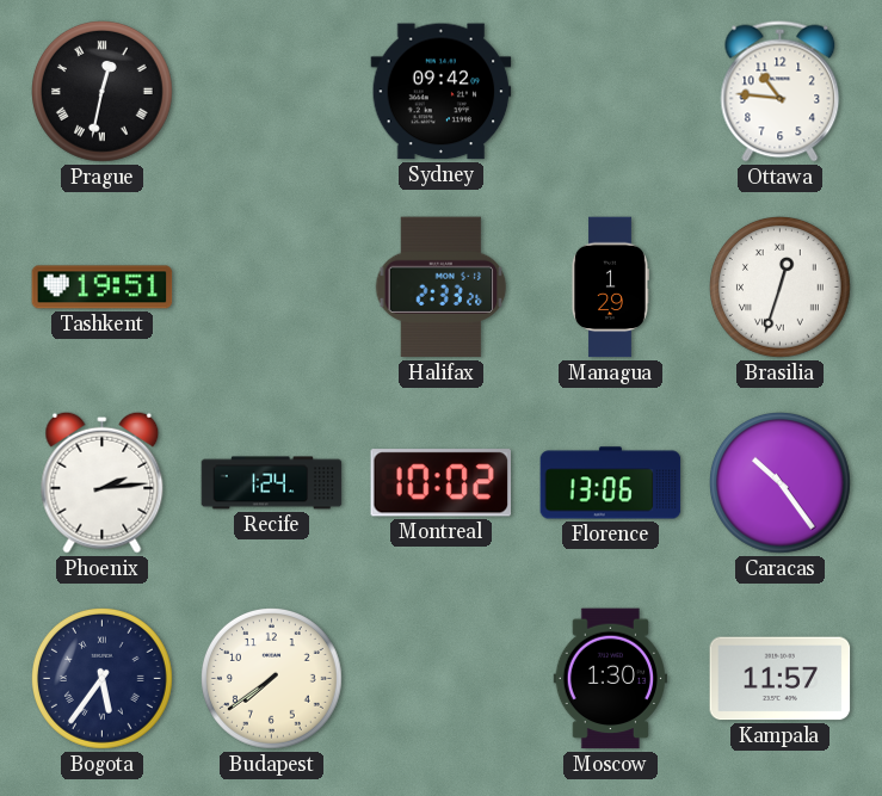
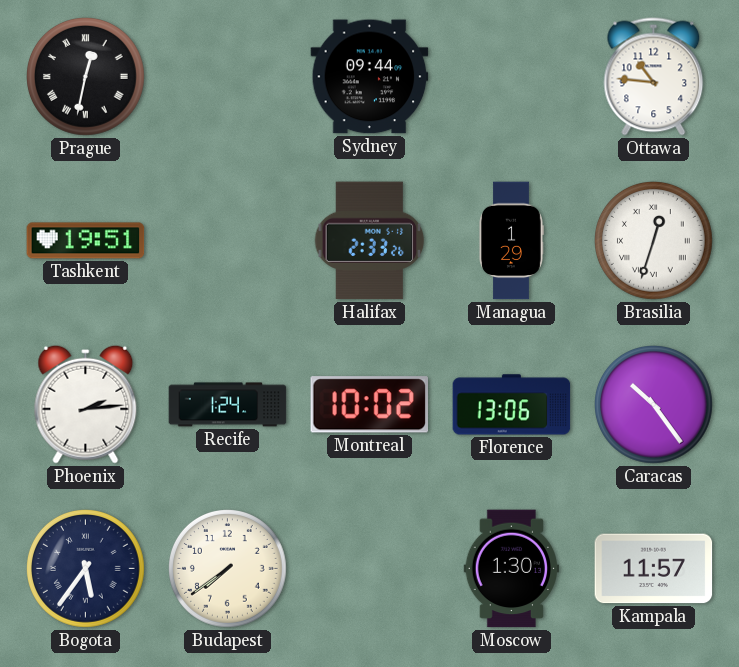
Sydney: 09:42 -> 09:44
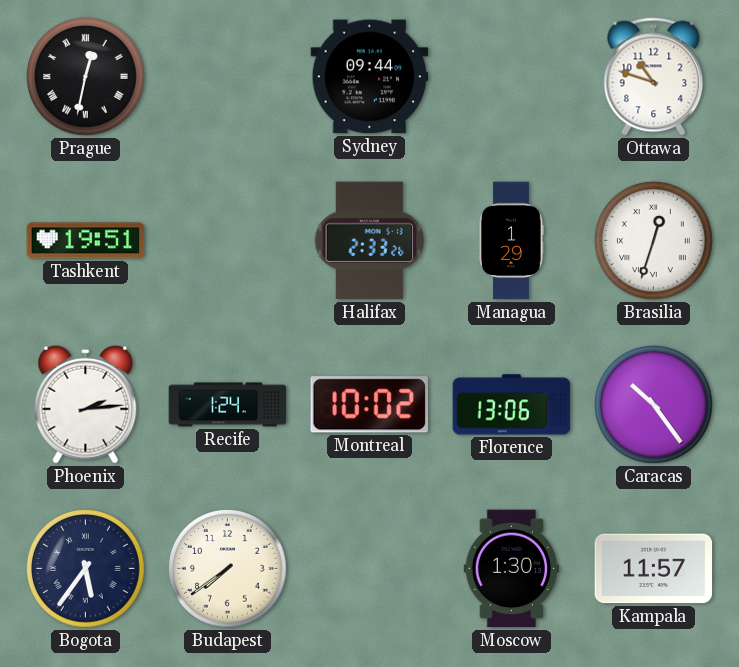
Ottawa: 10:46 -> 10:48
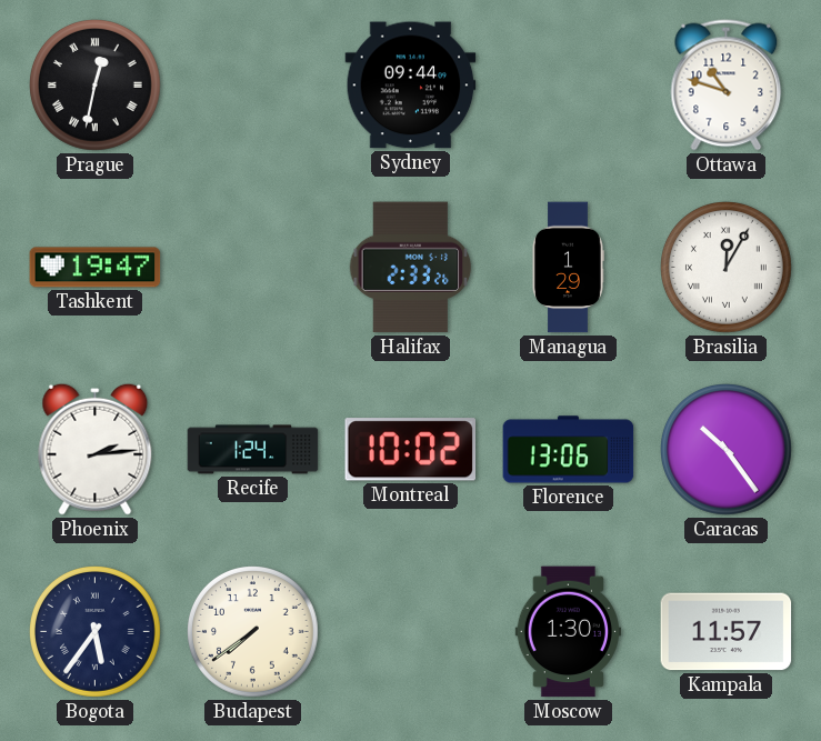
Tashkent: 19:51 -> 19:47
Brasilia: 12:33 -> 12:05
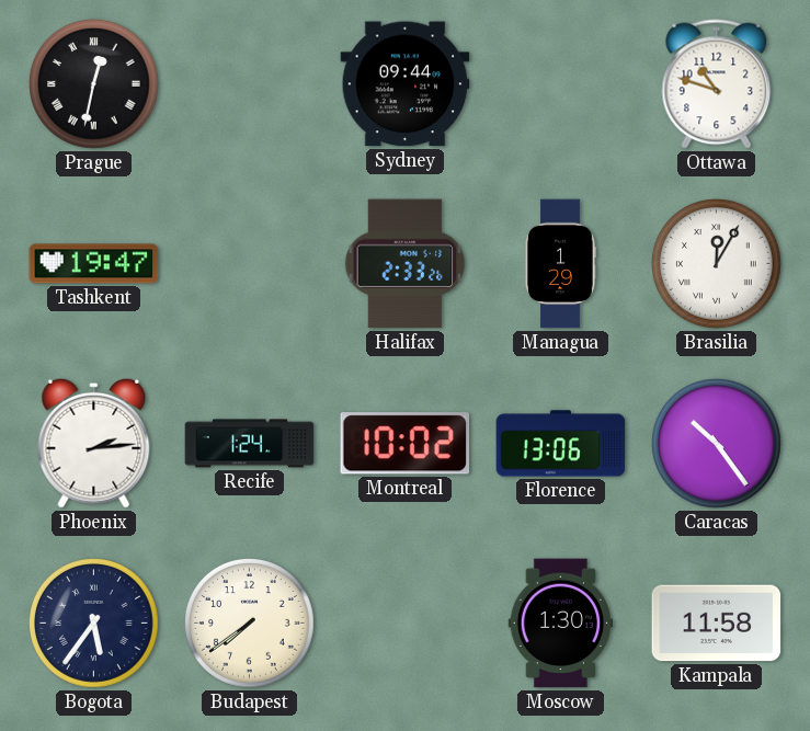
Kampala: 11:57 -> 11:58
